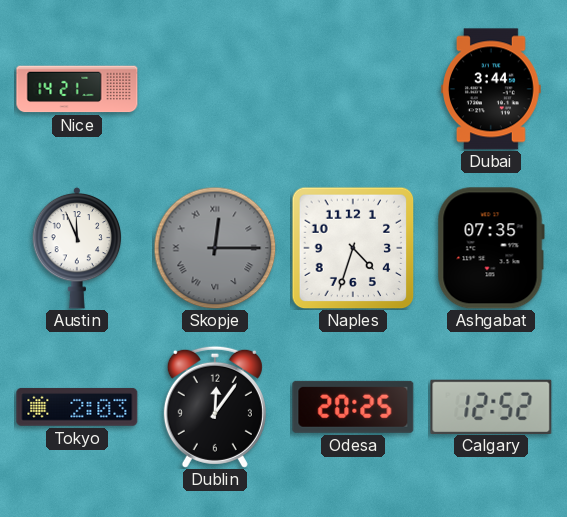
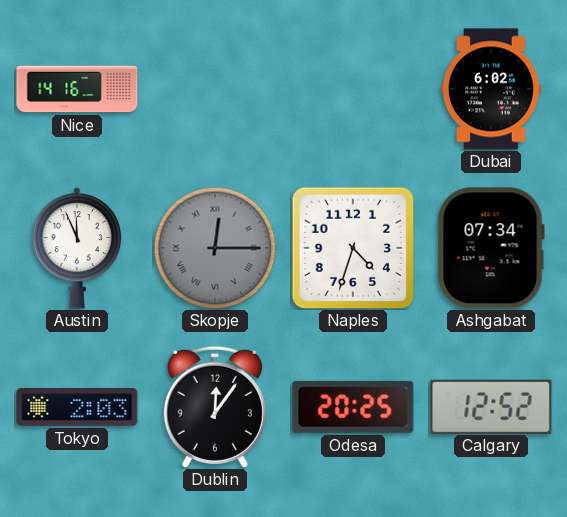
Nice: 14:21 -> 14:16
Dubai: 3:44 -> 6:02
Ashgabat: 07:35 -> 07:34
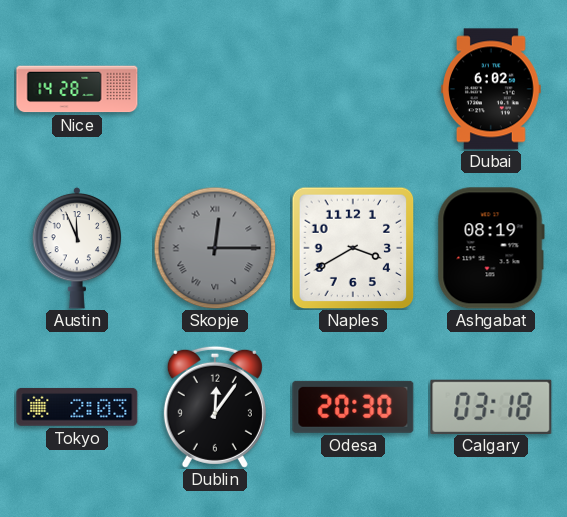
Nice: 14:16 -> 14:28
Naples: 4:33 -> 3:40
Ashgabat: 07:34 -> 08:19
Odesa: 20:25 -> 20:30
Calgary: 12:52 -> 03:18
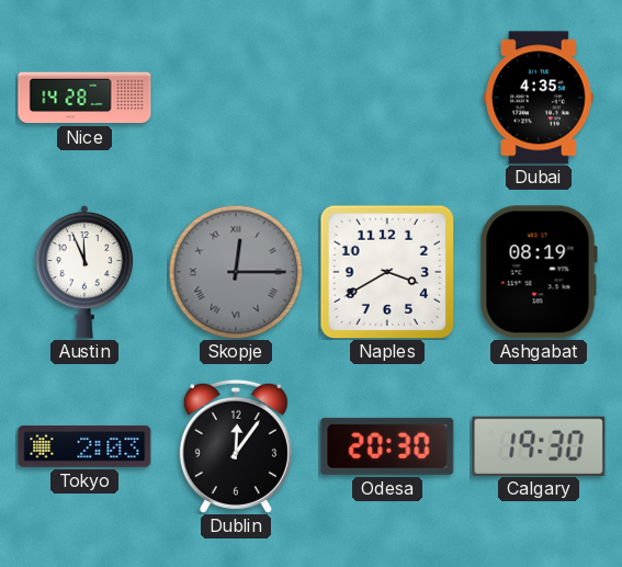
Dubai: 6:02 -> 4:35
Calgary: 03:18 -> 19:30
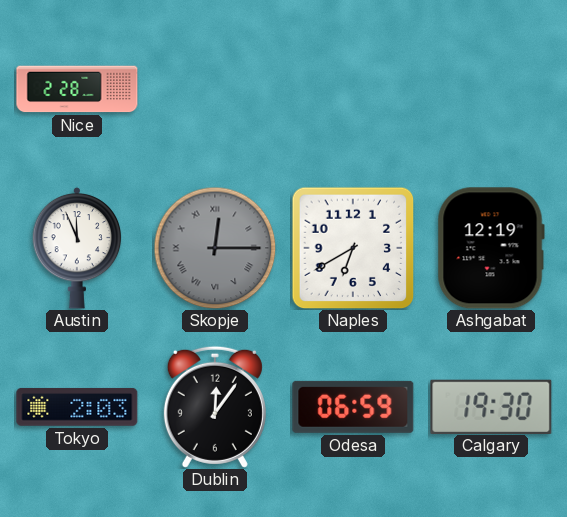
Nice: 14:28 -> 2:28
Dubai: 4:35 -> none
Naples: 3:40 -> 6:40
Ashgabat: 08:19 -> 12:19
Odesa: 20:30 -> 06:59
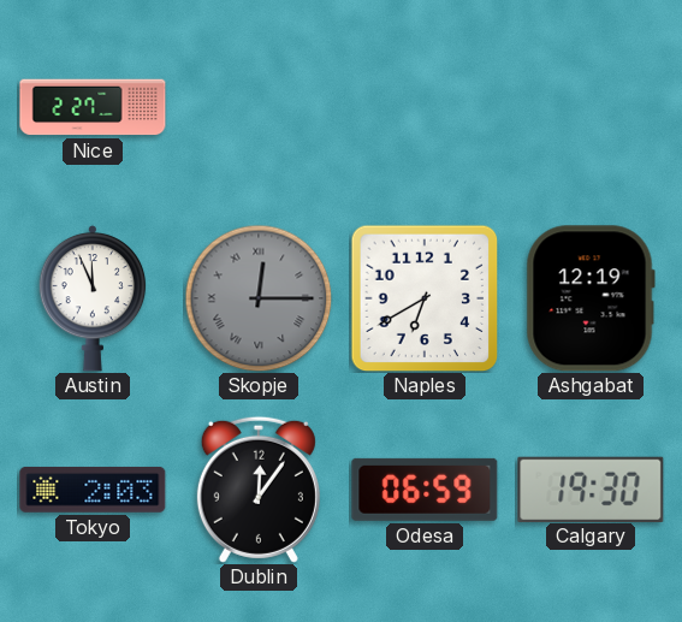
Nice: 2:28 -> 2:27
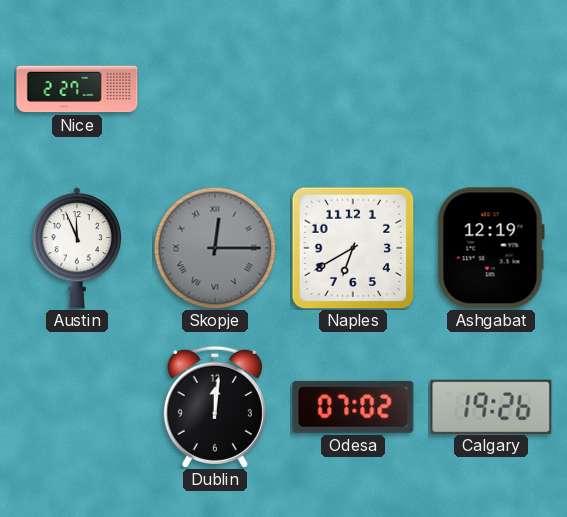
Tokyo: 2:03 -> none
Dublin: 12:06 -> 12:01
Odesa: 06:59 -> 07:02
Calgary: 19:30 -> 19:26
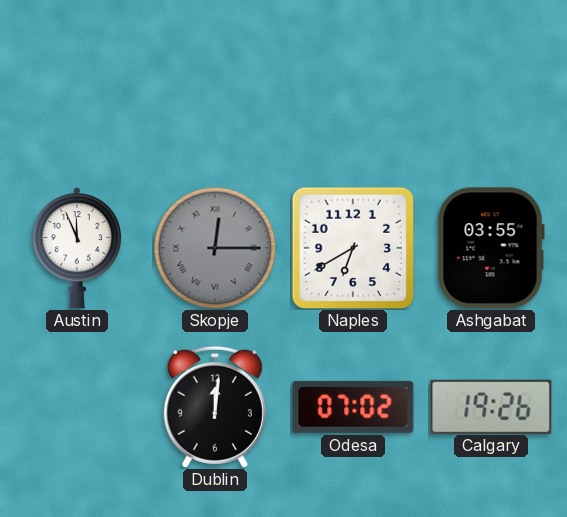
Nice: 2:27 -> none
Ashgabat: 12:19 -> 03:55
